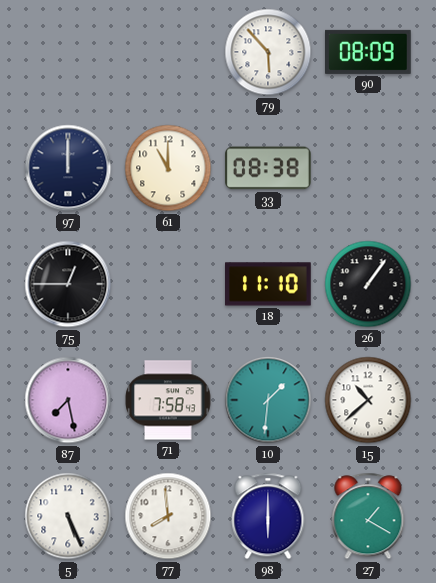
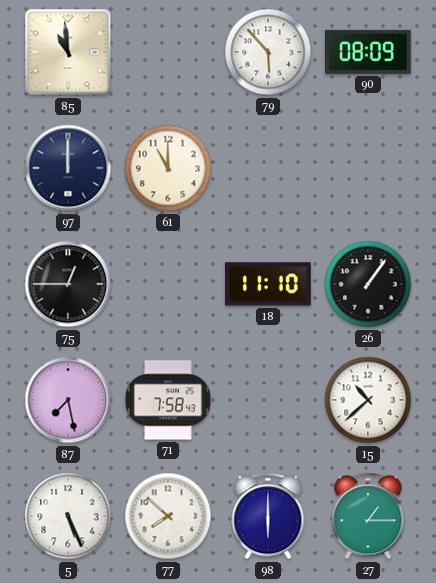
85: none -> 10:59
33: 08:38 -> none
10: 1:31 -> none
77: 7:59 -> 7:52
27: 1:20 -> 1:15
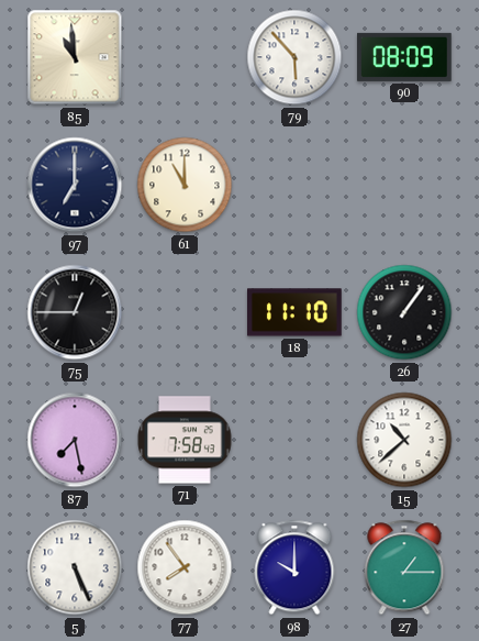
97: 12:00 -> 7:00
77: 7:52 -> 7:54
98: 6:00 -> 10:00
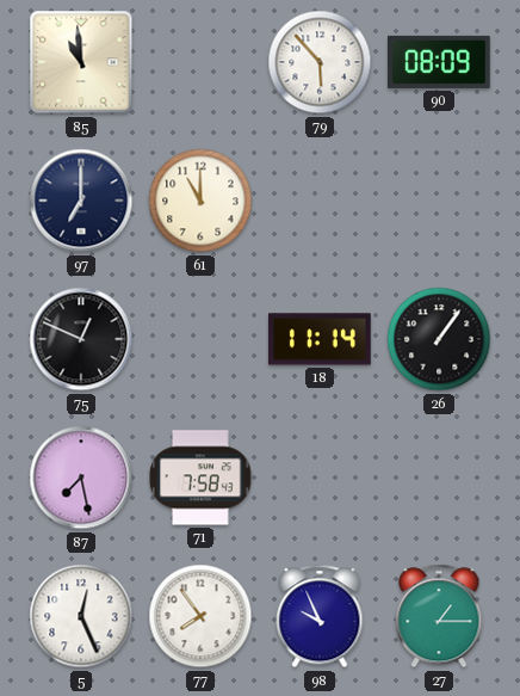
75: 12:45 -> 12:49
18: 11:10 -> 11:14
15: 10:38 -> none
5: 5:26 -> 12:26
98: 10:00 -> 9:56
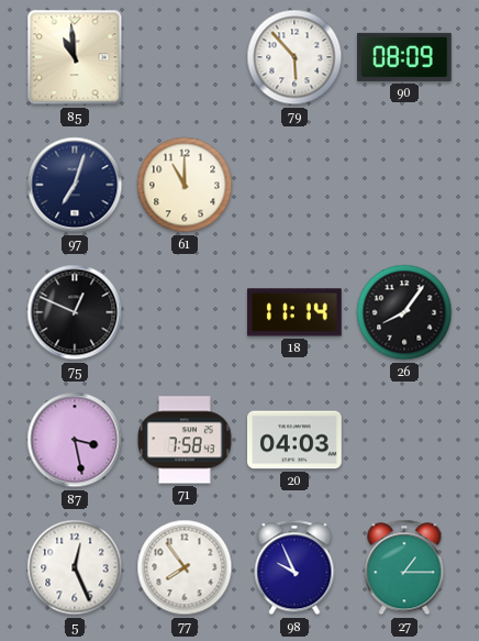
97: 7:00 -> 7:03
26: 1:06 -> 8:06
87: 7:28 -> 3:28
20: none -> 04:03
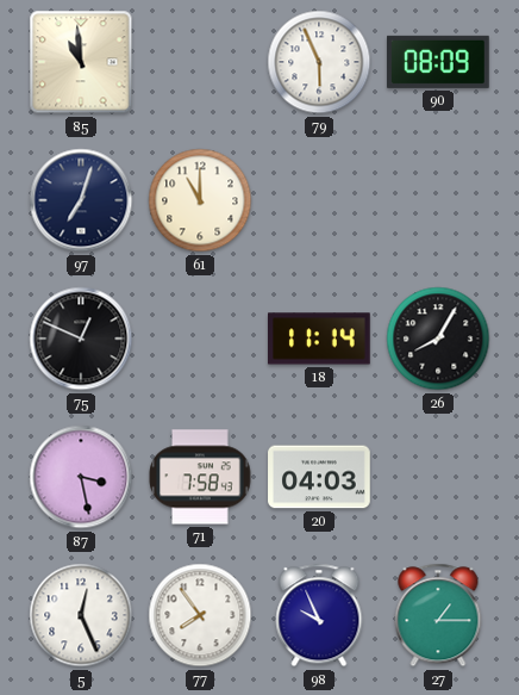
79: 5:53 -> 5:56
26: 8:06 -> 8:05
